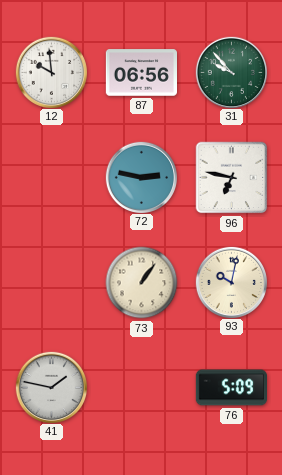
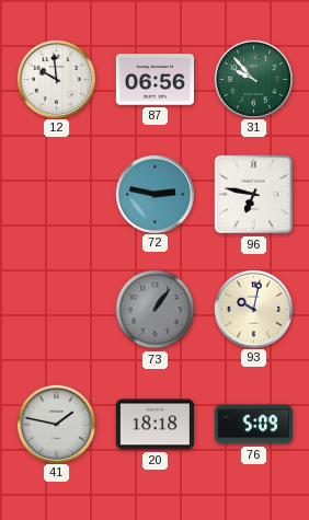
73 dial: cream -> grey
20: none -> 18:18
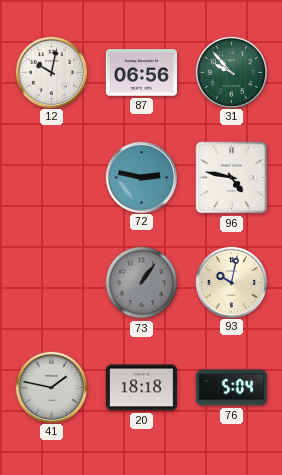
12: 9:59 -> 10:02
96: 6:47 -> 4:47
76: 5:09 -> 5:04
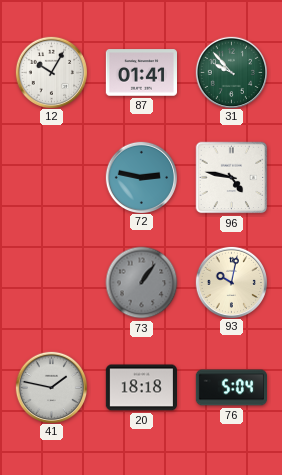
12: 10:02 -> 10:05
87: 06:56 -> 01:41
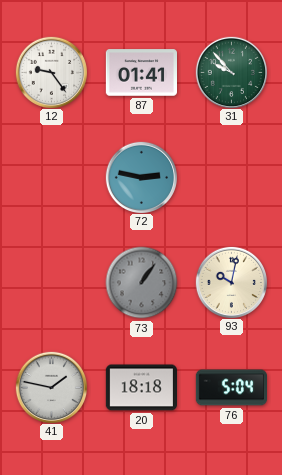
12: 10:05 -> 9:24
96: 4:47 -> none
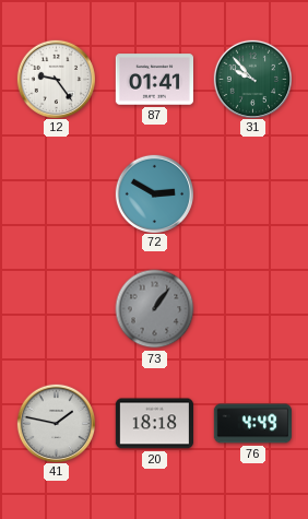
72: 2:47 -> 2:50
93: 10:02 -> none
76: 5:04 -> 4:49
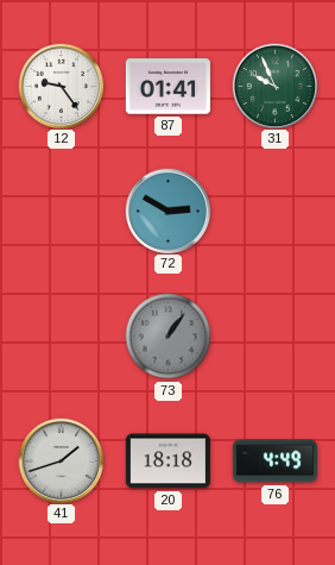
31: 9:53 -> 9:56
41: 1:47 -> 1:42
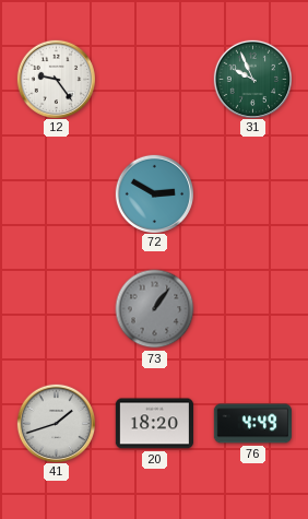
87: 01:41 -> none
20: 18:18 -> 18:20
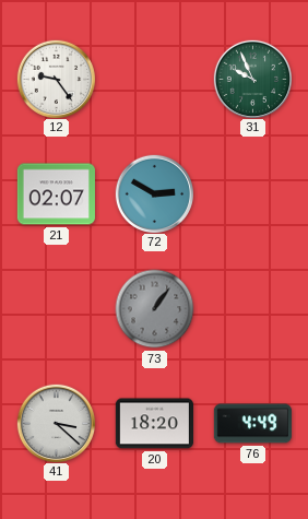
21: none -> 02:07
41: 1:42 -> 3:22
